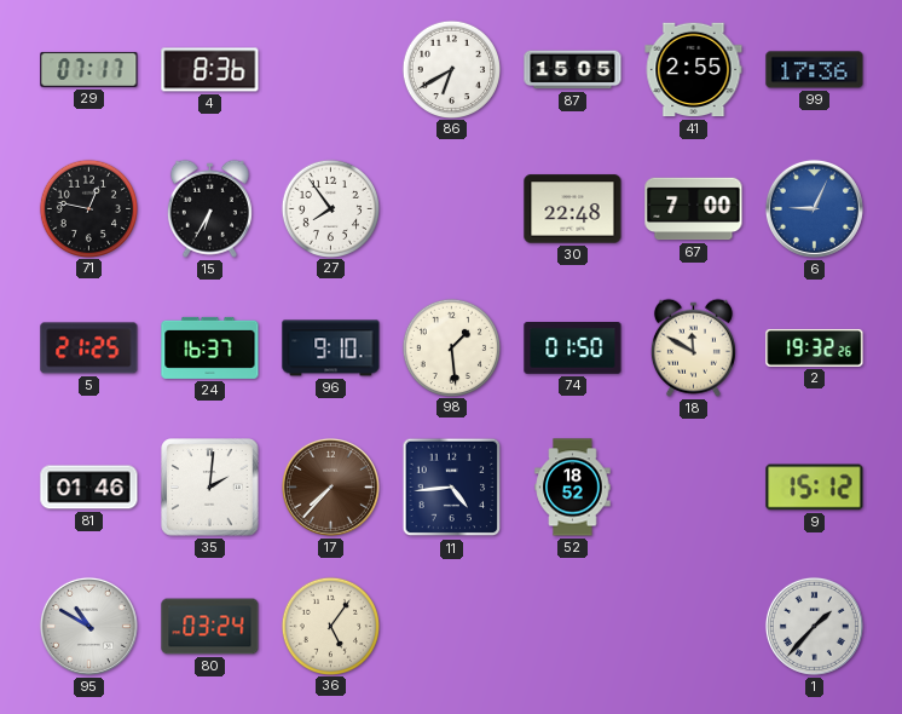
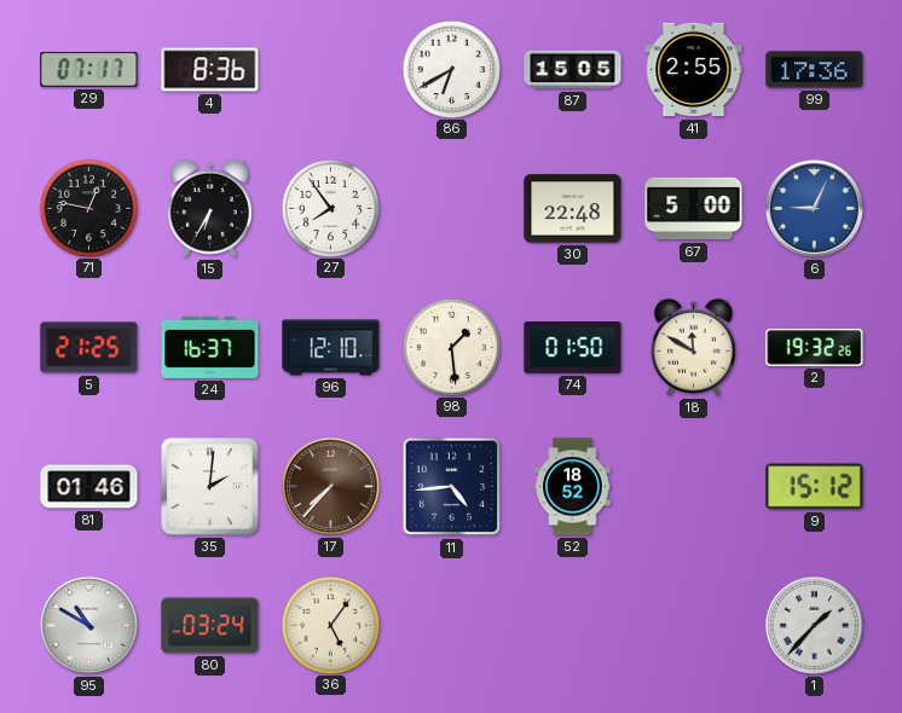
67: 7:00 -> 5:00
96: 9:10 -> 12:10
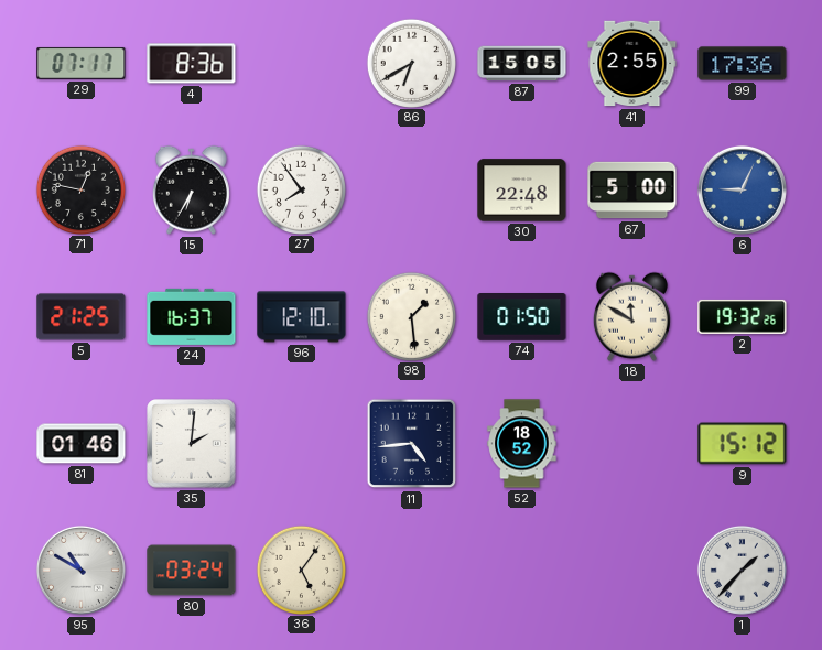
17: 7:37 -> none
